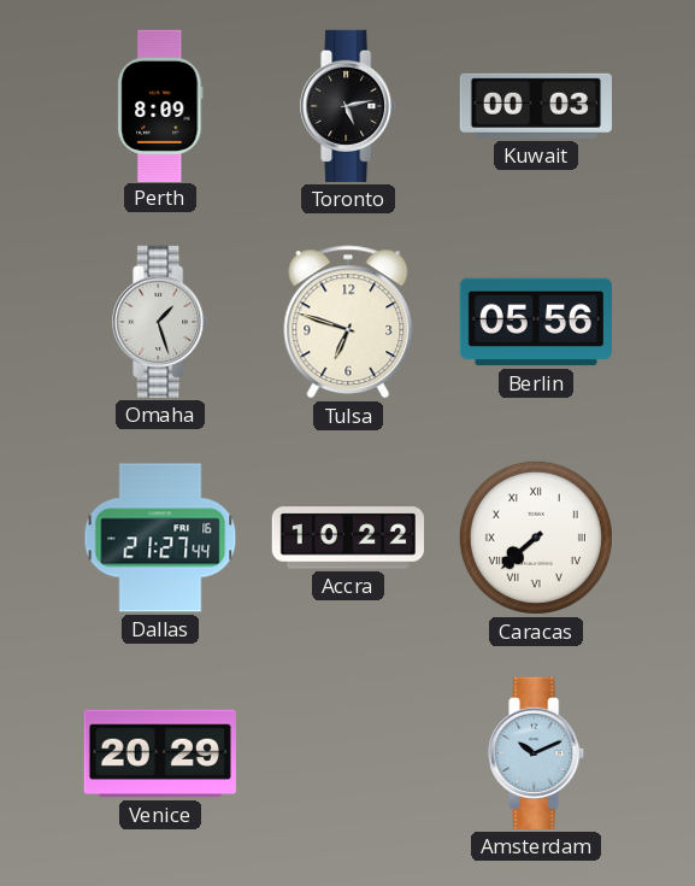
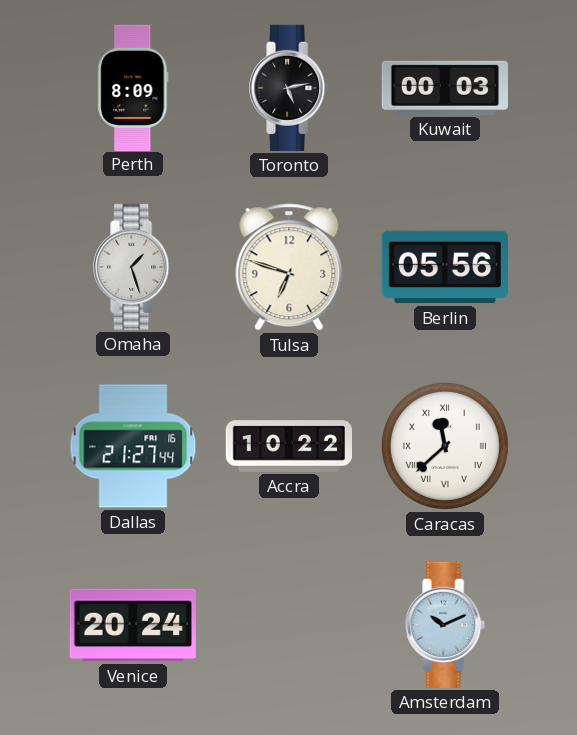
Caracas: 7:38 -> 11:38
Venice: 20:29 -> 20:24
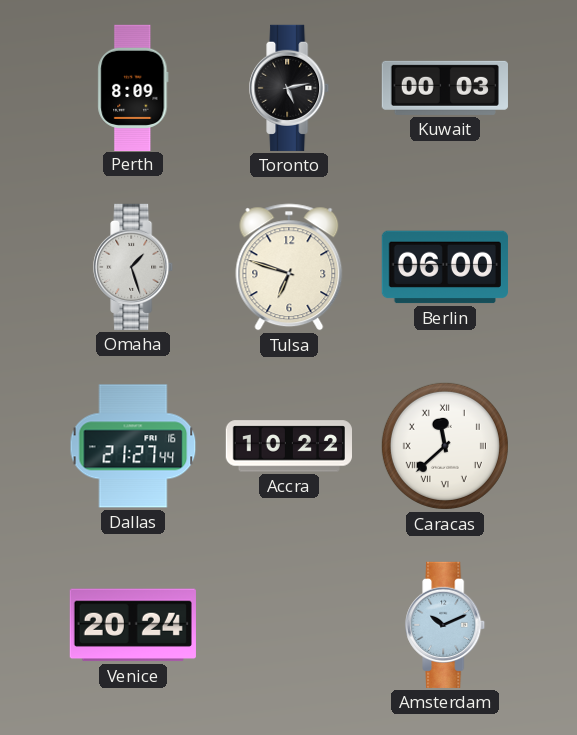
Berlin: 05:56 -> 06:00
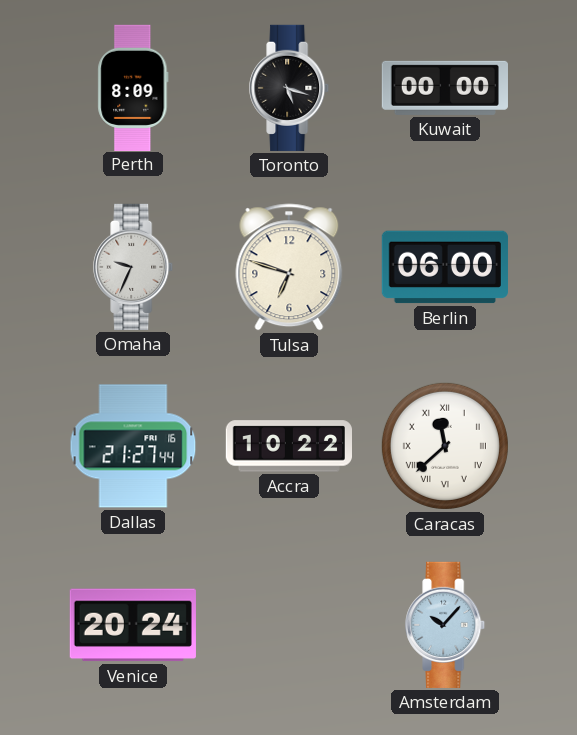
Toronto: 5:13 -> 5:18
Kuwait: 00:03 -> 00:00
Omaha: 1:27 -> 9:34
Amsterdam: 10:11 -> 10:07
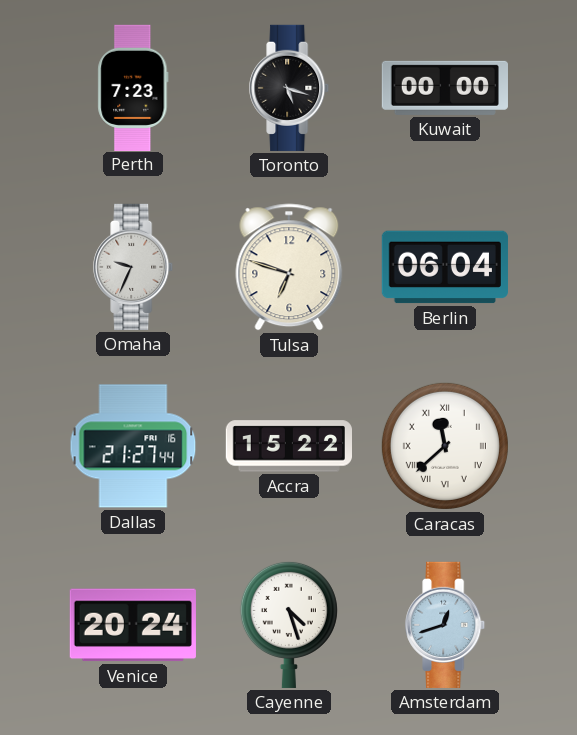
Perth: 8:09 -> 7:23
Berlin: 06:00 -> 06:04
Accra: 10:22 -> 15:22
Cayenne: none -> 4:27
Amsterdam: 10:07 -> 12:42
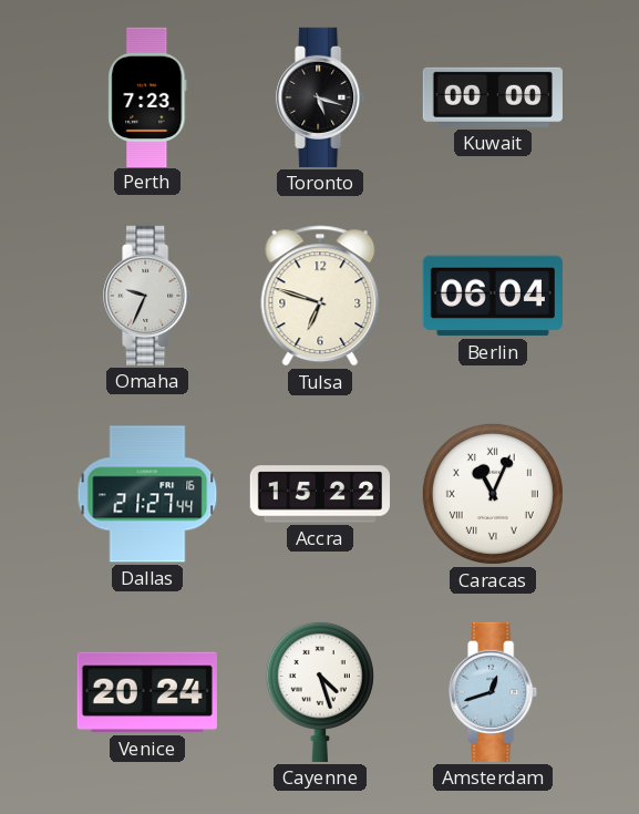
Caracas: 11:38 -> 11:04
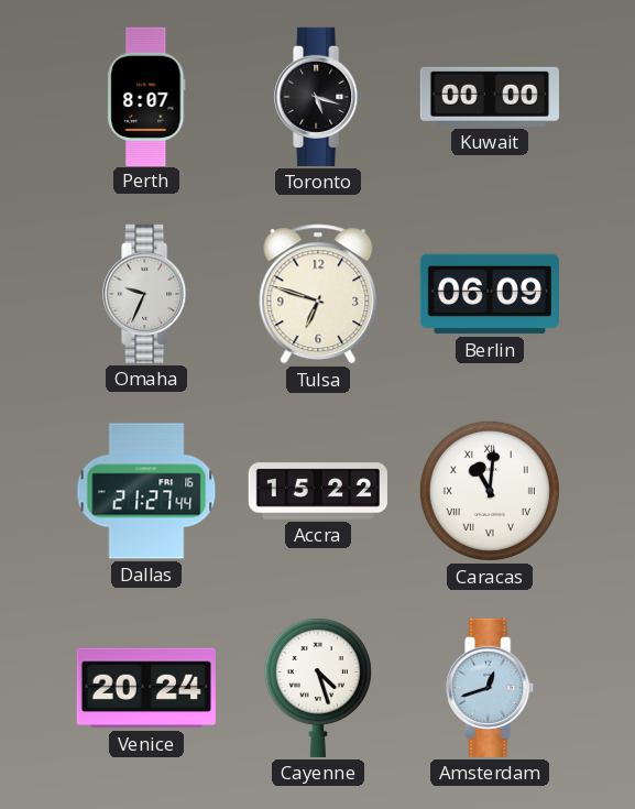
Perth: 7:23 -> 8:07
Berlin: 06:04 -> 06:09
Caracas: 11:04 -> 11:01
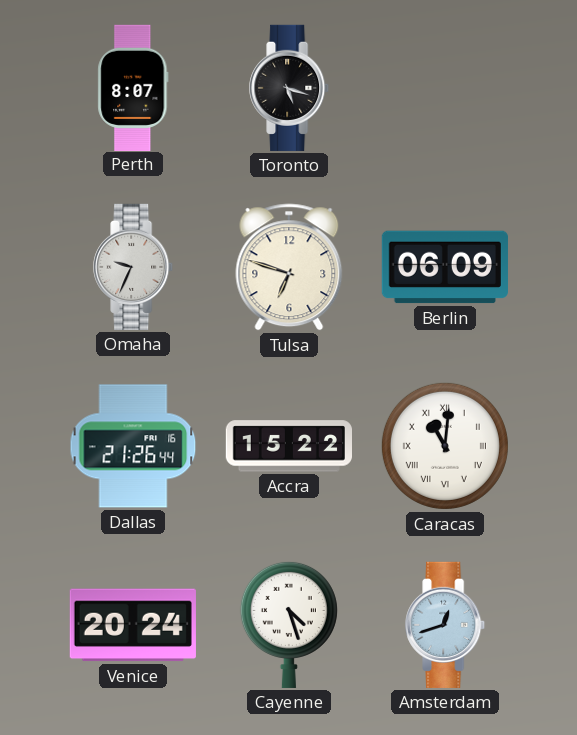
Kuwait: 00:00 -> none
Dallas: 21:27 -> 21:26
